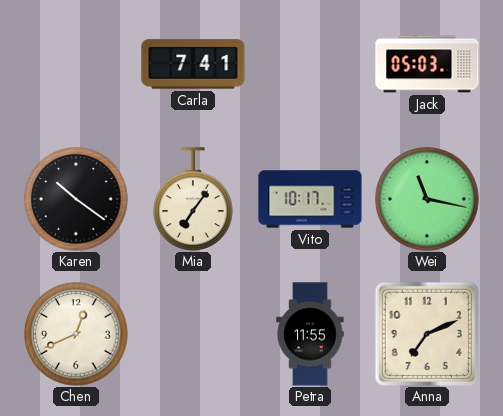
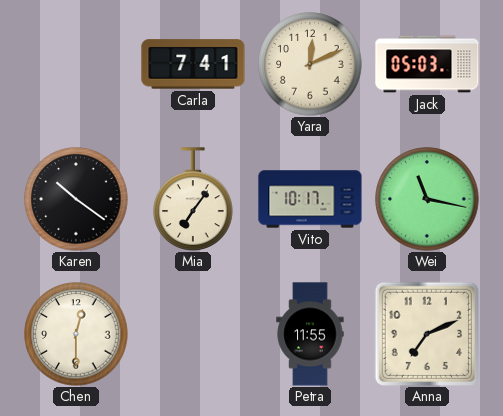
Yara: none -> 12:11
Chen: 12:41 -> 12:30
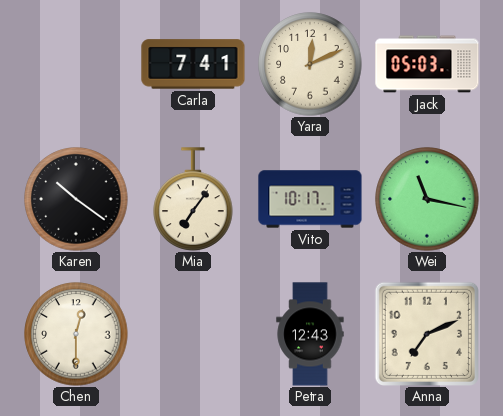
Petra: 11:55 -> 12:43
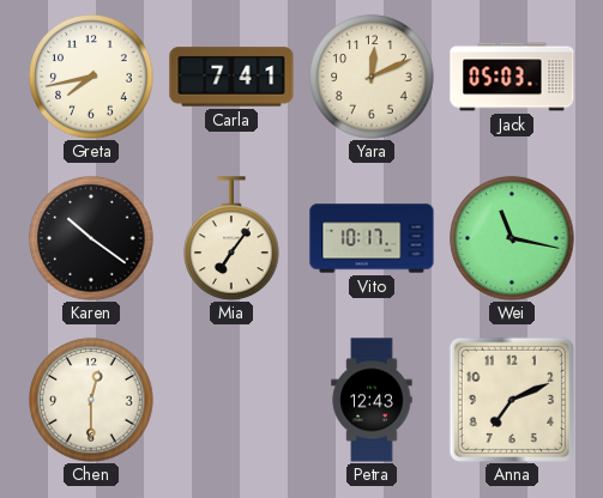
Greta: none -> 7:43
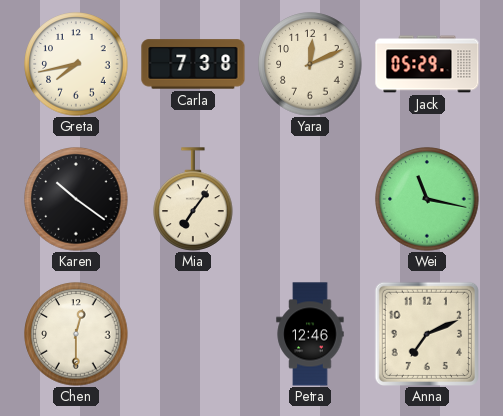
Carla: 7:41 -> 7:38
Jack: 05:03 -> 05:29
Vito: 10:17 -> none
Petra: 12:43 -> 12:46
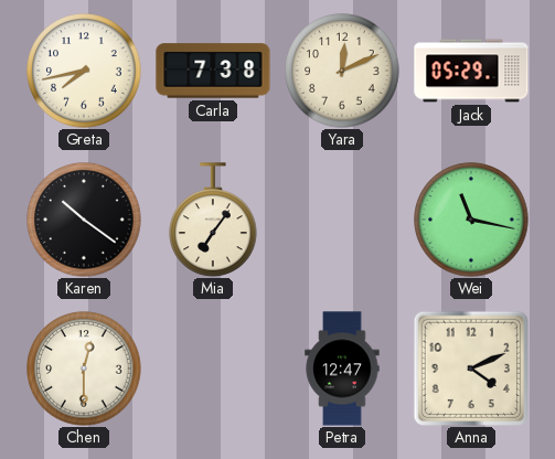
Petra: 12:46 -> 12:47
Anna: 7:11 -> 4:11
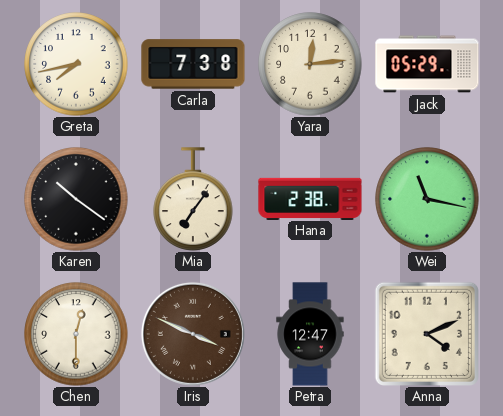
Yara: 12:11 -> 12:14
Hana: none -> 2:38
Iris: none -> 3:49
